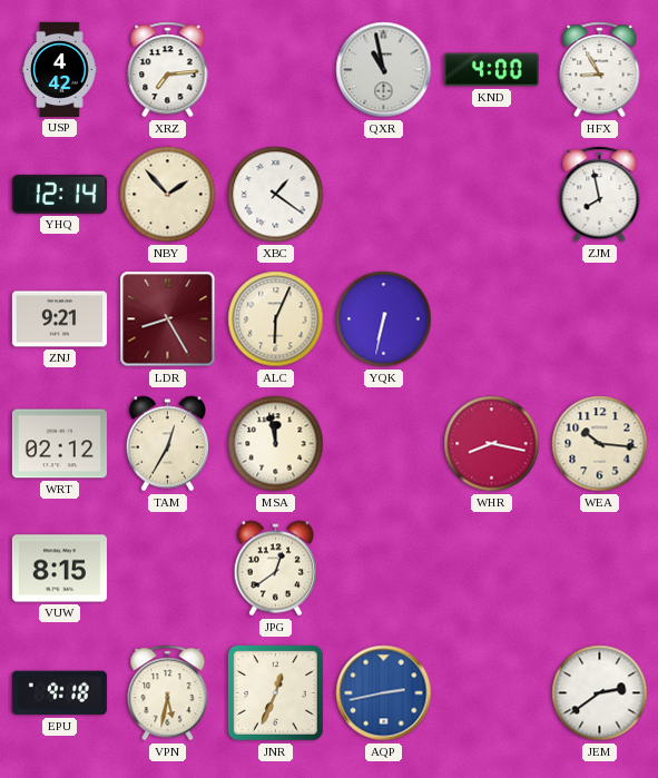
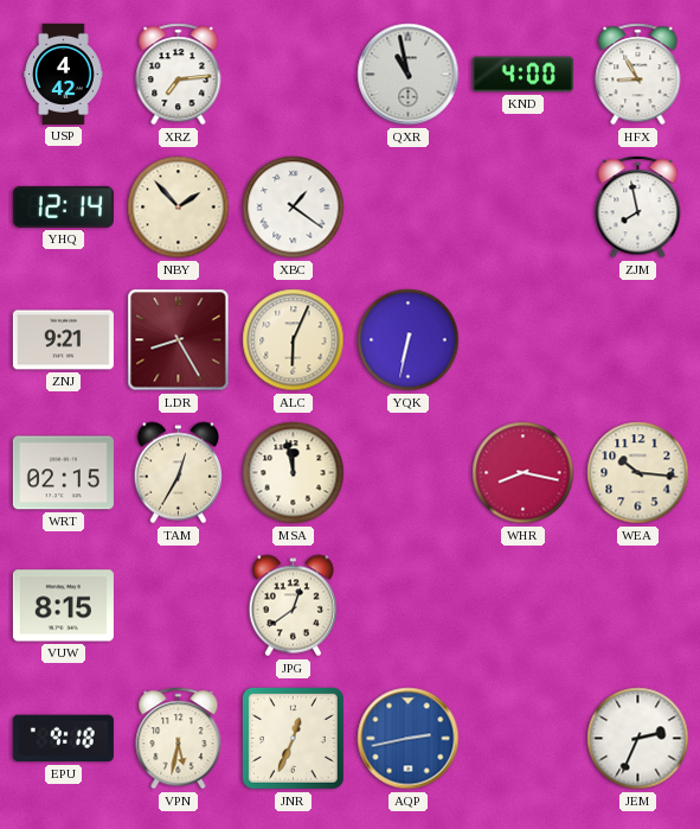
WRT: 02:12 -> 02:15
JEM: 2:39 -> 2:34
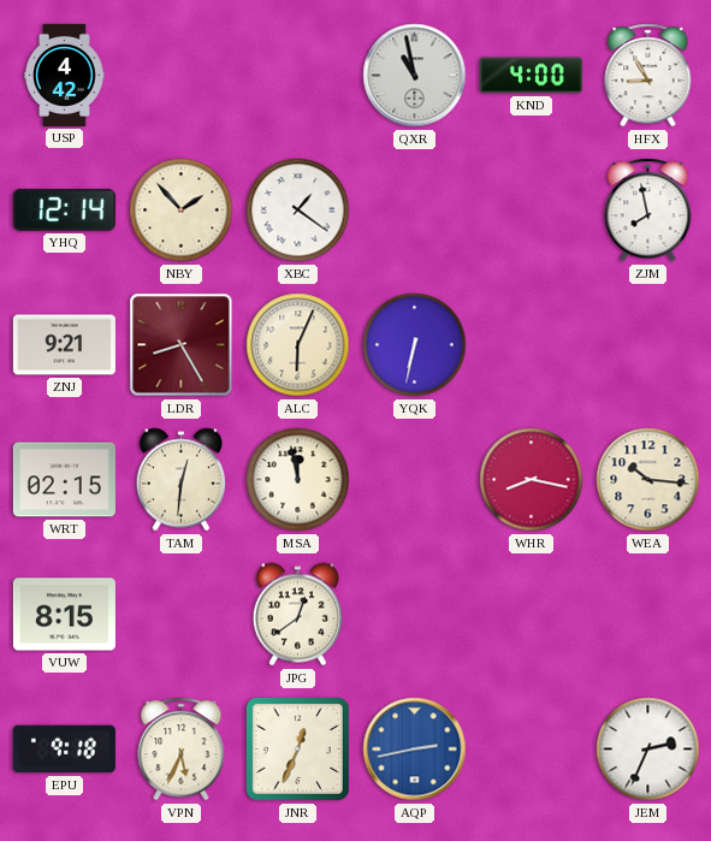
XRZ: 7:14 -> none
TAM: 12:35 -> 12:31
VPN: 5:32 -> 5:34
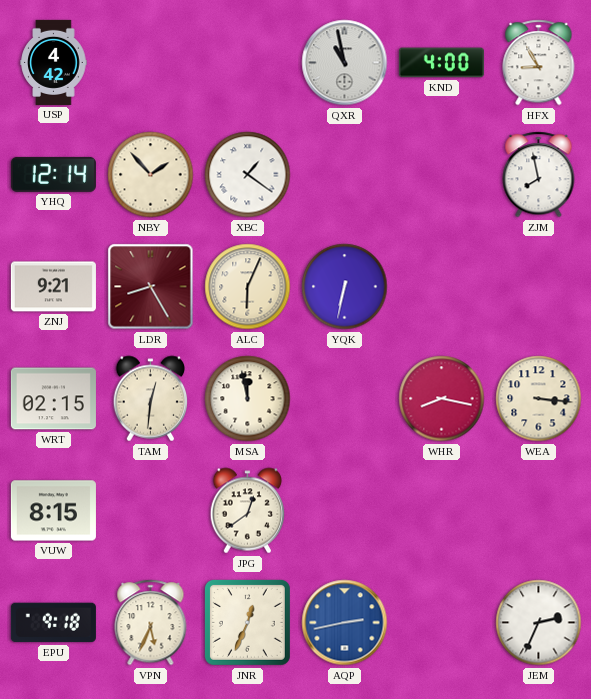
WEA: 10:16 -> 3:16
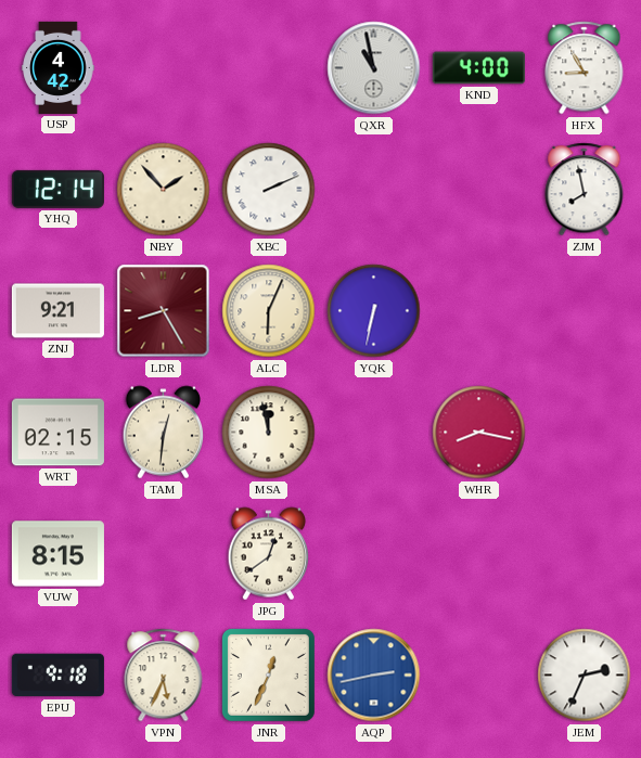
XBC: 1:21 -> 2:11
WEA: 3:16 -> none
